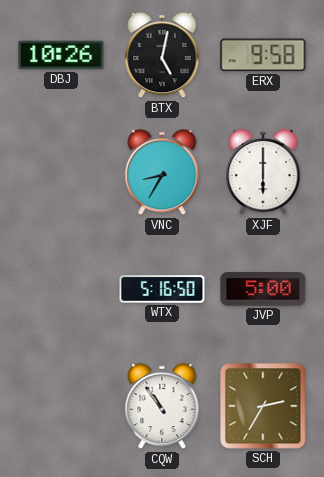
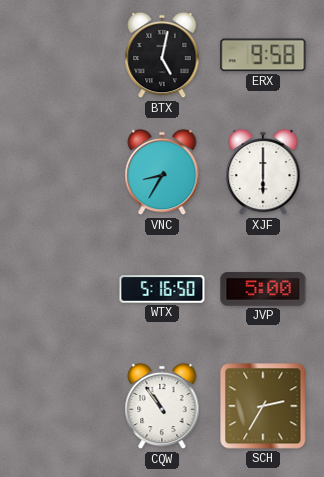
DBJ: 10:26 -> none
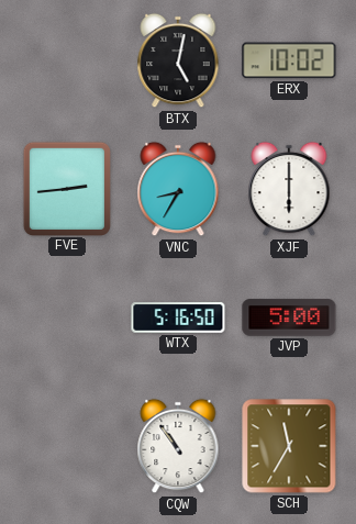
ERX: 9:58 -> 10:02
FVE: none -> 2:44
SCH: 2:35 -> 11:35
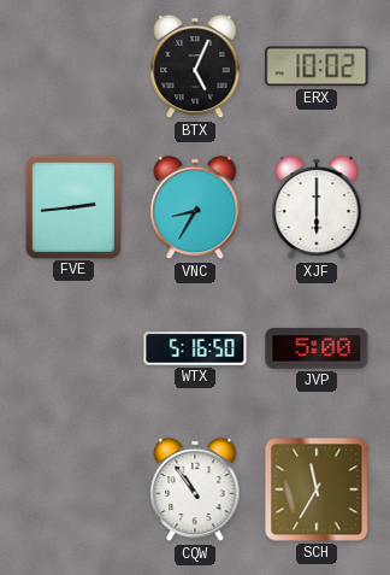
BTX: 5:02 -> 5:04
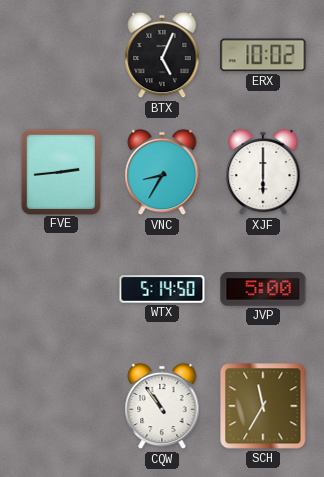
WTX: 5:16 -> 5:14
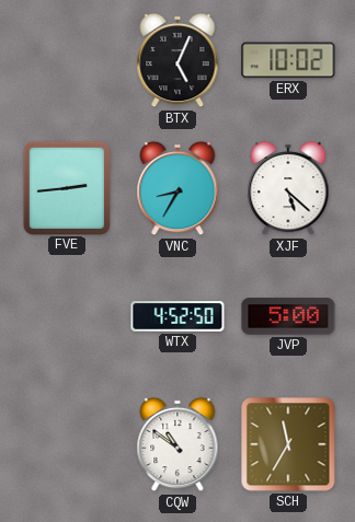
XJF: 6:00 -> 5:22
WTX: 5:14 -> 4:52
CQW: 10:54 -> 10:51
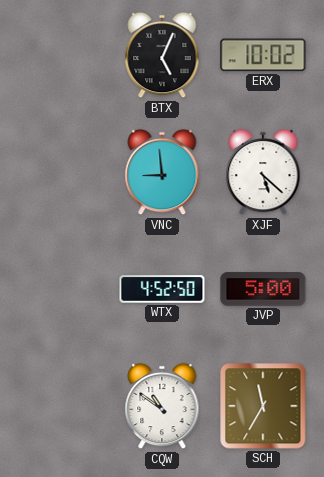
FVE: 2:44 -> none
VNC: 8:35 -> 8:59
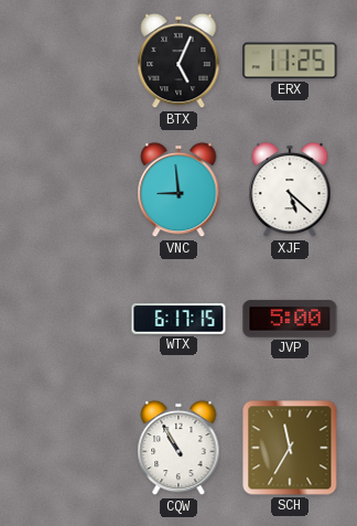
ERX: 10:02 -> 11:25
WTX: 4:52 -> 6:17
CQW: 10:51 -> 10:55
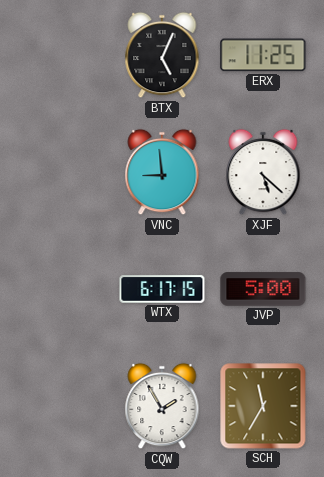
CQW: 10:55 -> 1:55
